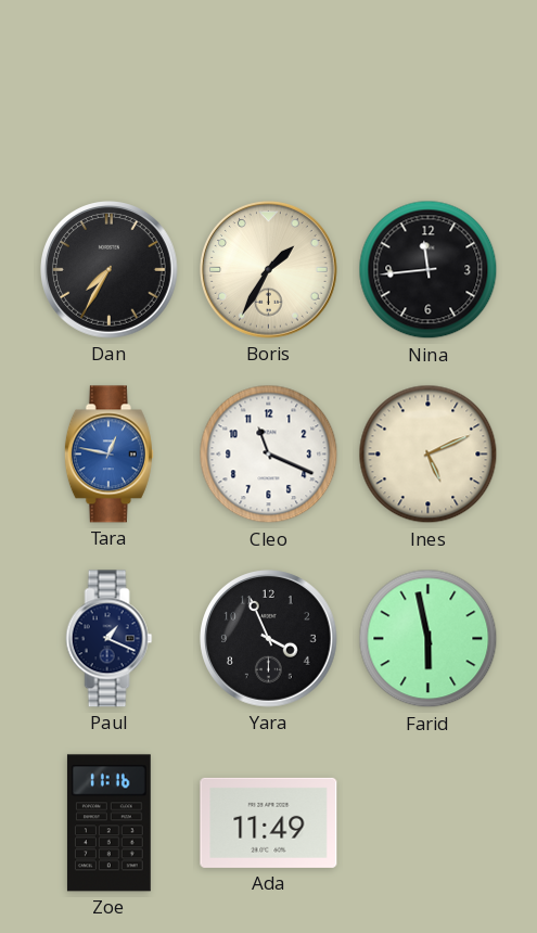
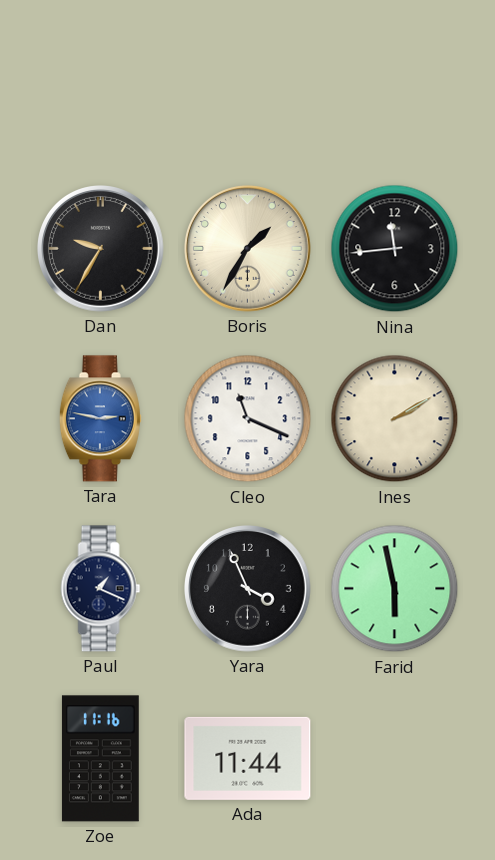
Dan: 7:35 -> 9:35
Tara: 12:47 -> 2:47
Ines: 5:11 -> 2:10
Ada: 11:49 -> 11:44
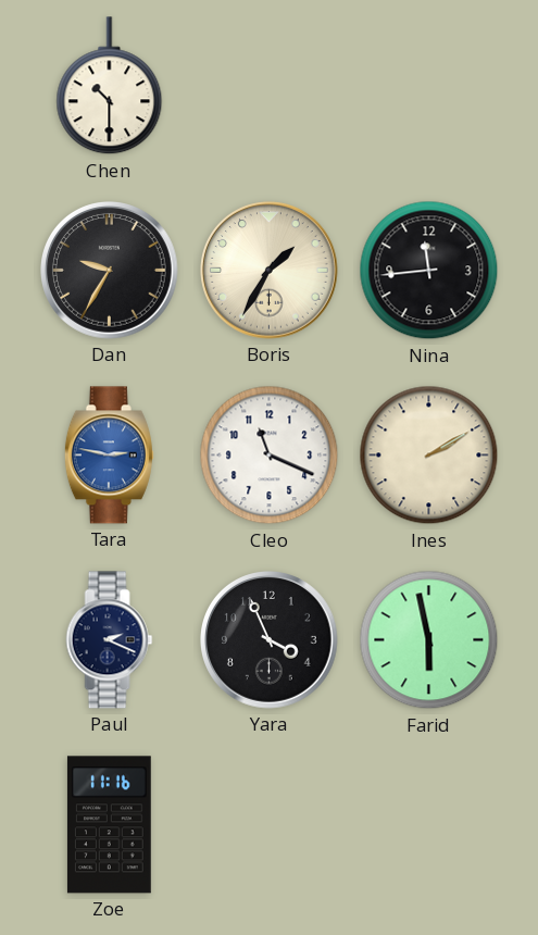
Chen: none -> 10:30
Paul: 1:19 -> 2:19
Ada: 11:44 -> none
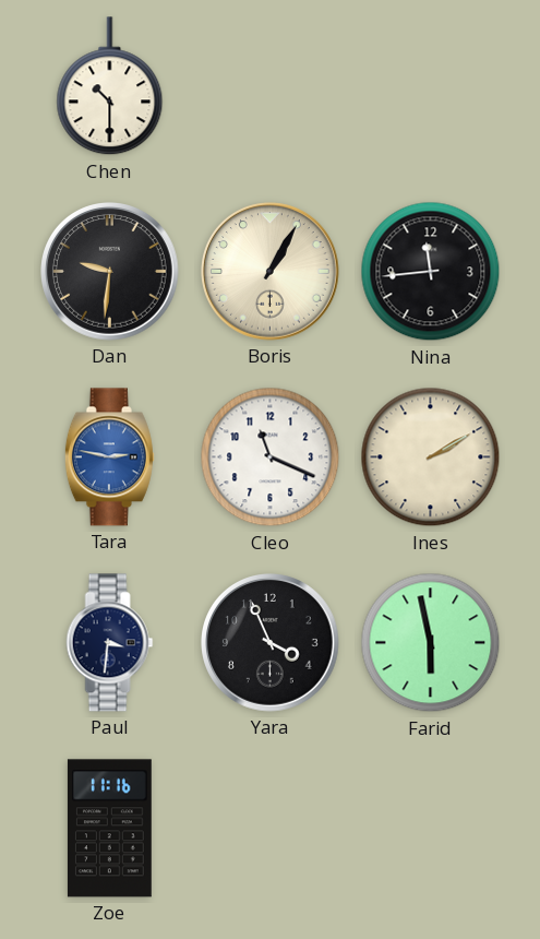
Dan: 9:35 -> 9:31
Boris: 1:35 -> 1:05
Paul: 2:19 -> 3:31
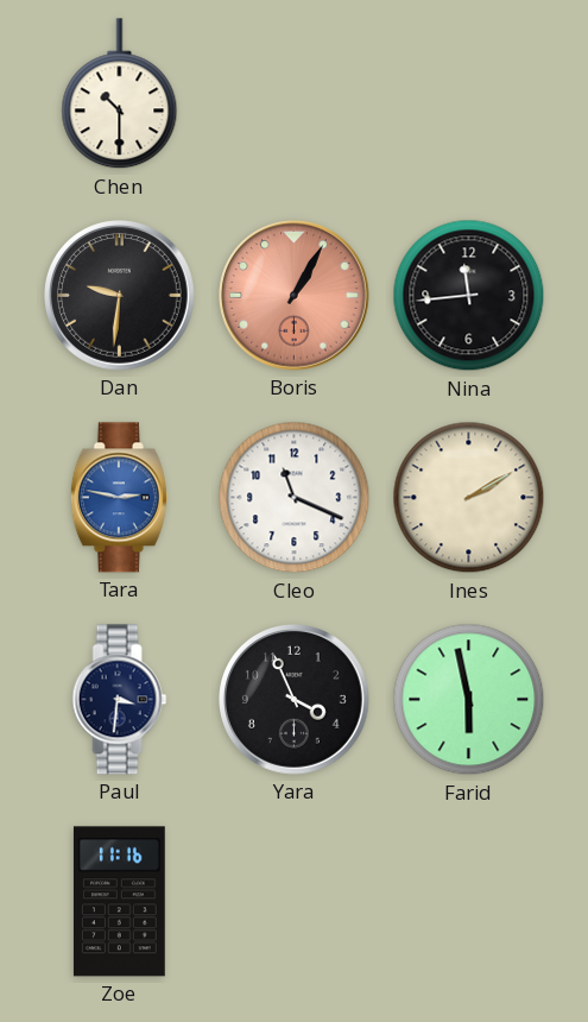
Boris dial: cream -> salmon
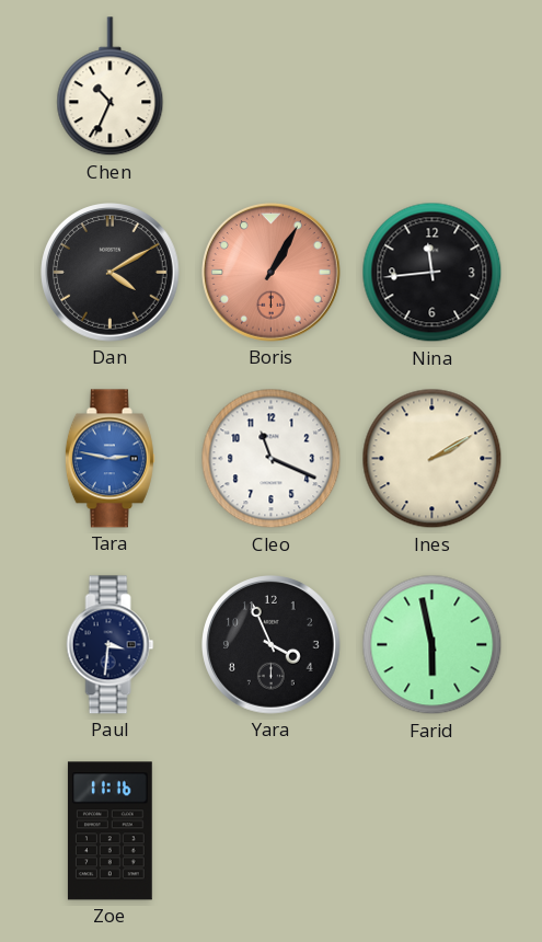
Chen: 10:30 -> 10:34
Dan: 9:31 -> 4:10
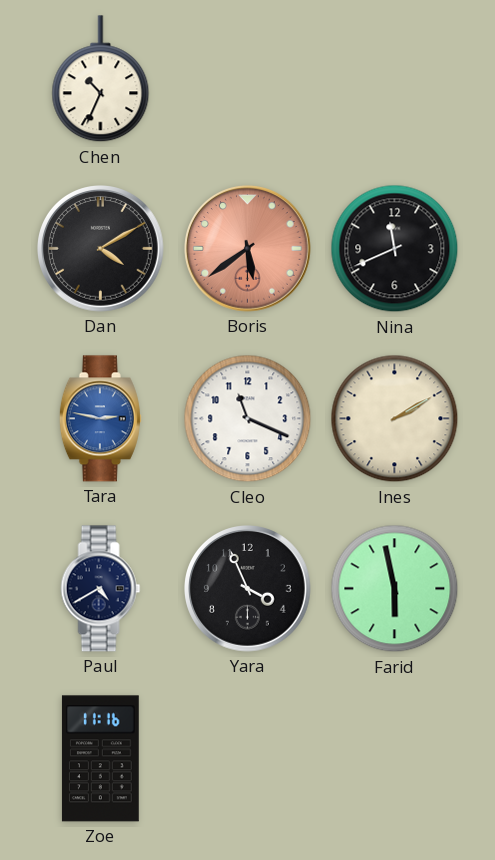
Boris: 1:05 -> 5:39
Nina: 11:44 -> 11:41
Paul: 3:31 -> 4:40
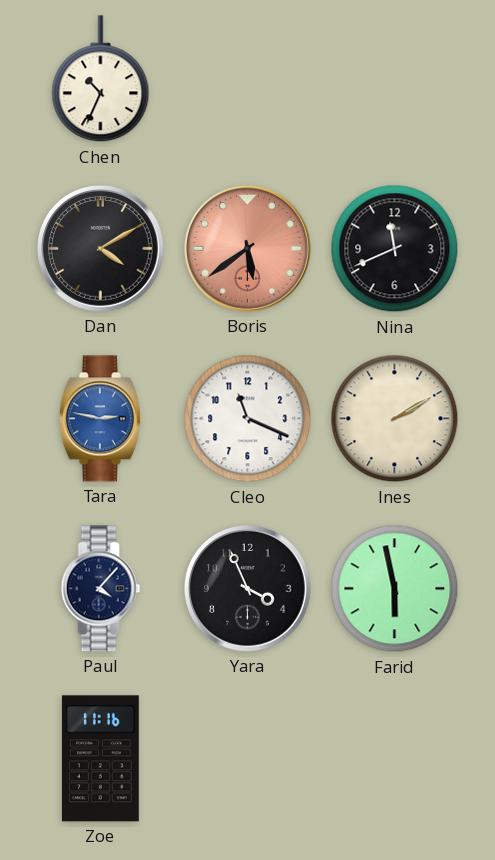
Paul: 4:40 -> 4:07
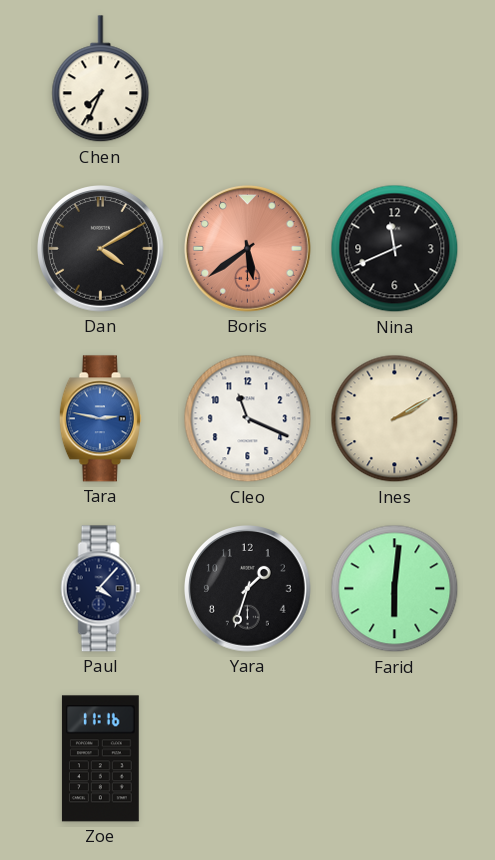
Chen: 10:34 -> 7:34
Yara: 3:56 -> 1:33
Farid: 5:58 -> 6:01
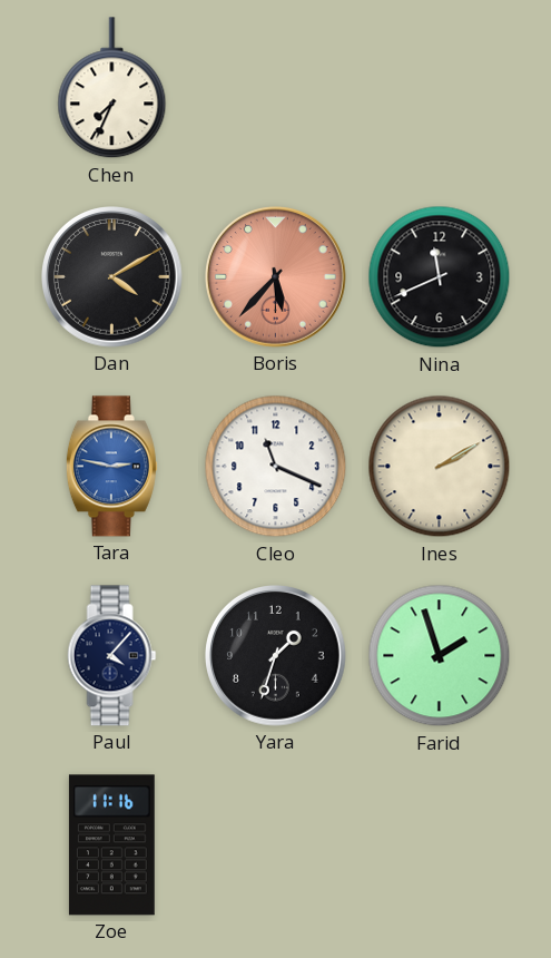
Boris: 5:39 -> 5:37
Farid: 6:01 -> 1:57
